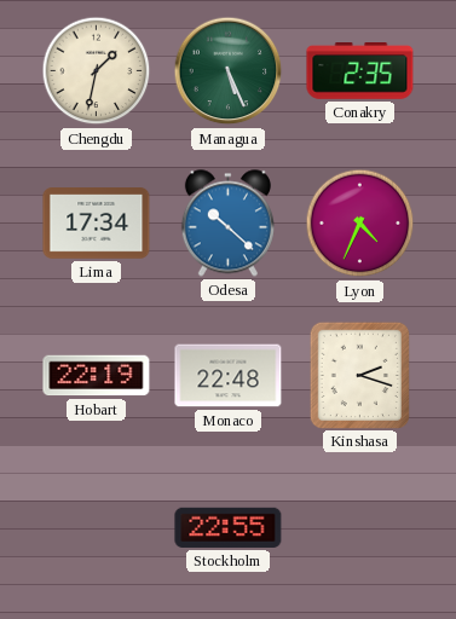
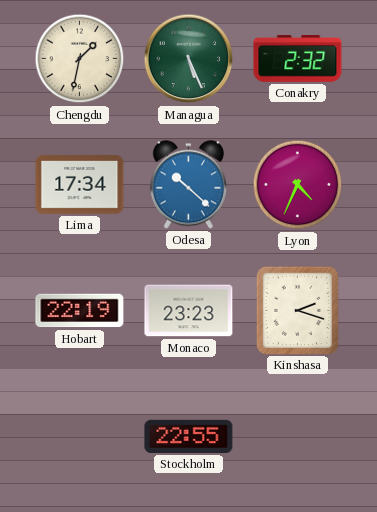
Conakry: 2:35 -> 2:32
Monaco: 22:48 -> 23:23
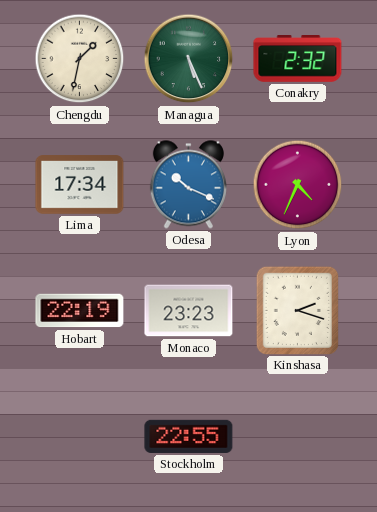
Odesa: 10:22 -> 10:19
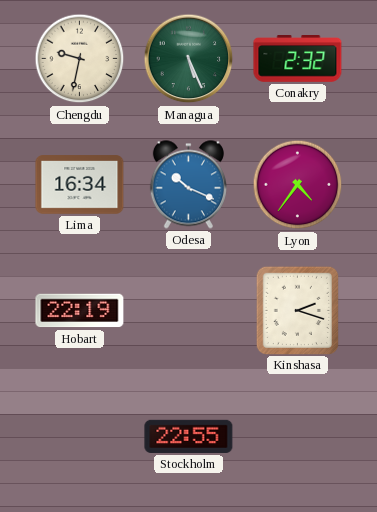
Chengdu: 1:32 -> 9:32
Lima: 17:34 -> 16:34
Lyon: 4:34 -> 4:36
Monaco: 23:23 -> none
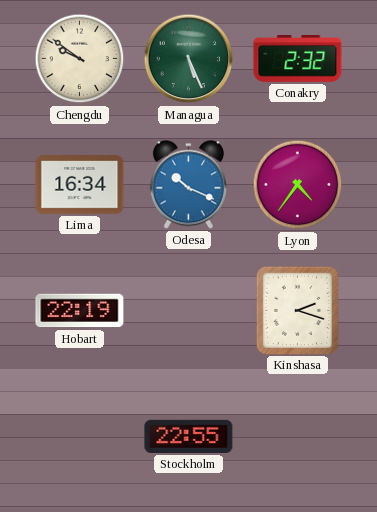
Chengdu: 9:32 -> 9:51
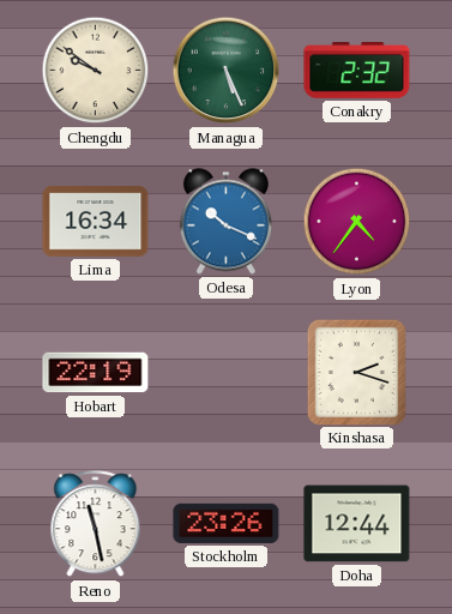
Reno: none -> 11:28
Stockholm: 22:55 -> 23:26
Doha: none -> 12:44
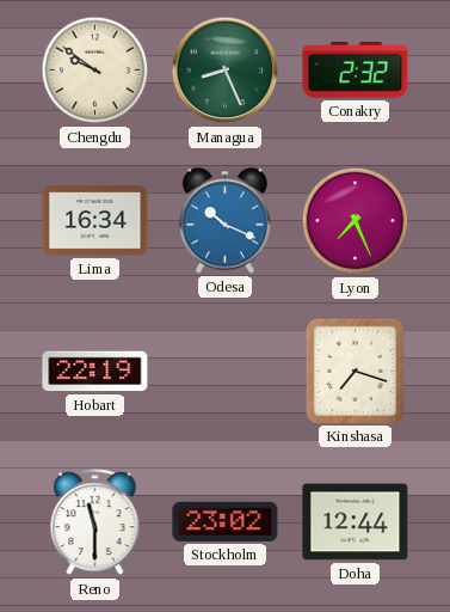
Managua: 5:26 -> 8:26
Lyon: 4:36 -> 7:26
Kinshasa: 2:18 -> 7:18
Reno: 11:28 -> 11:30
Stockholm: 23:26 -> 23:02
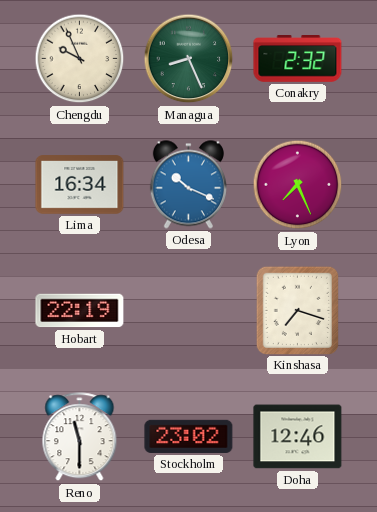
Chengdu: 9:51 -> 9:56
Doha: 12:44 -> 12:46
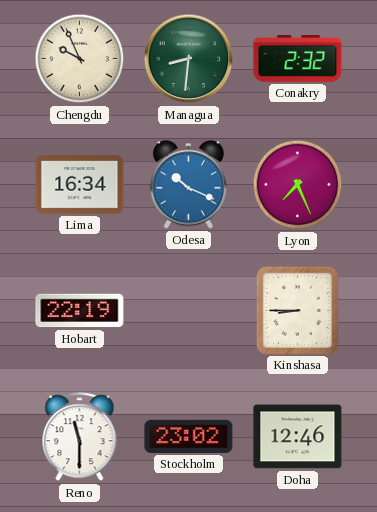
Managua: 8:26 -> 8:31
Kinshasa: 7:18 -> 8:45
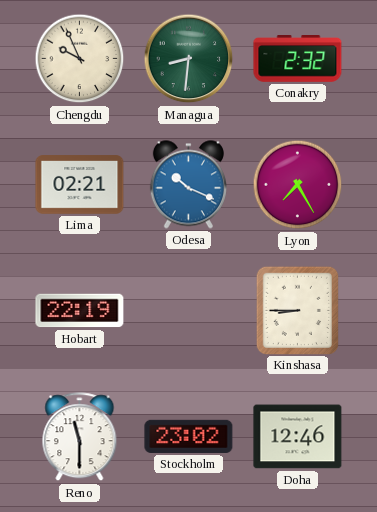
Lima: 16:34 -> 02:21
Lyon: 7:26 -> 7:25
